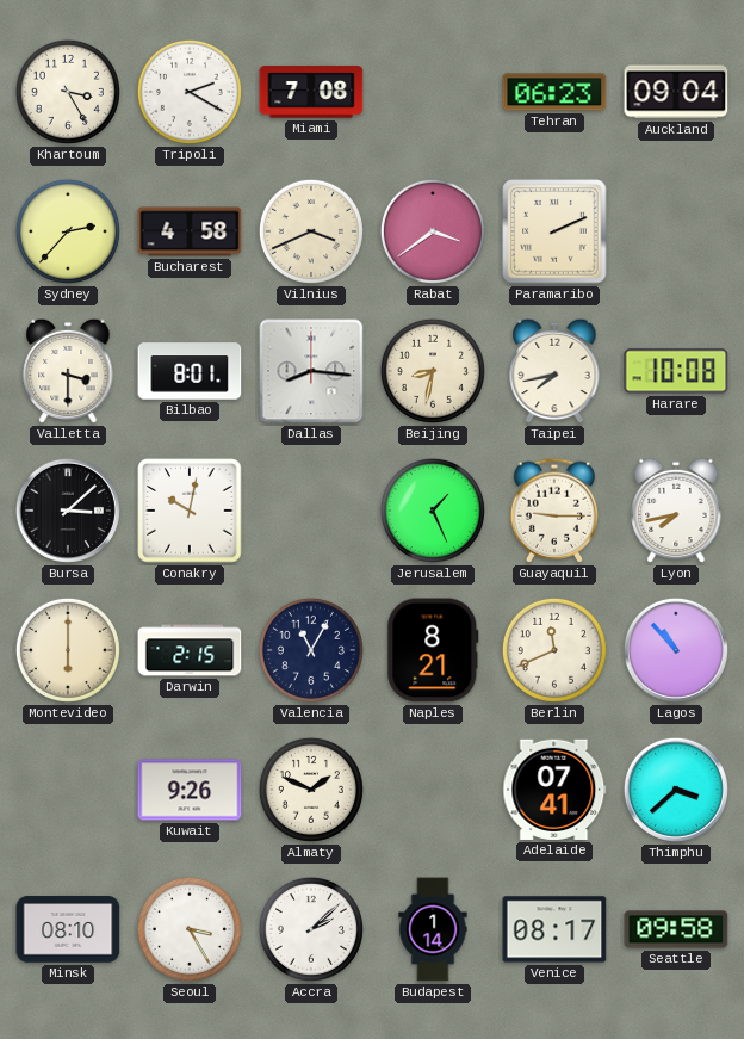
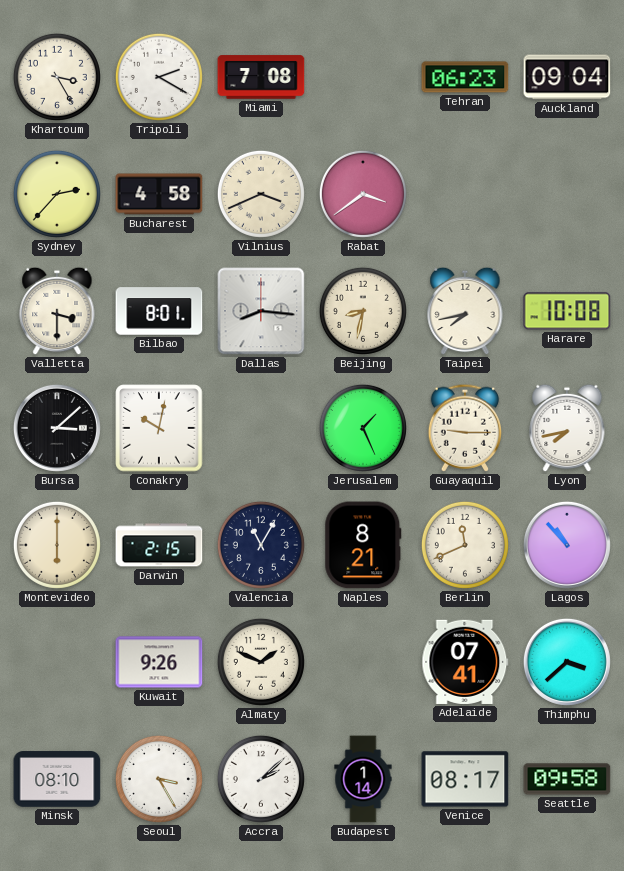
Paramaribo: 2:11 -> none
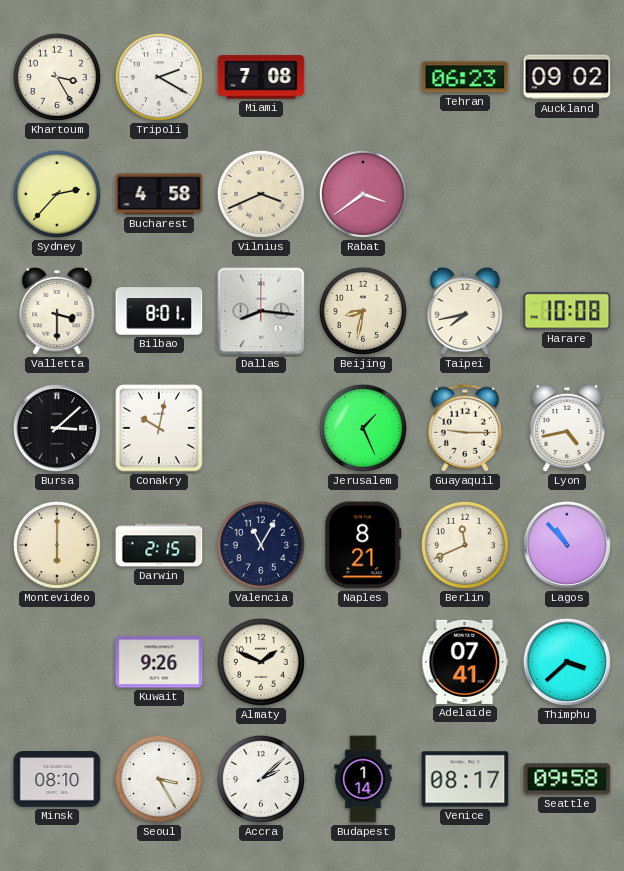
Auckland: 09:04 -> 09:02
Lyon: 7:43 -> 4:43
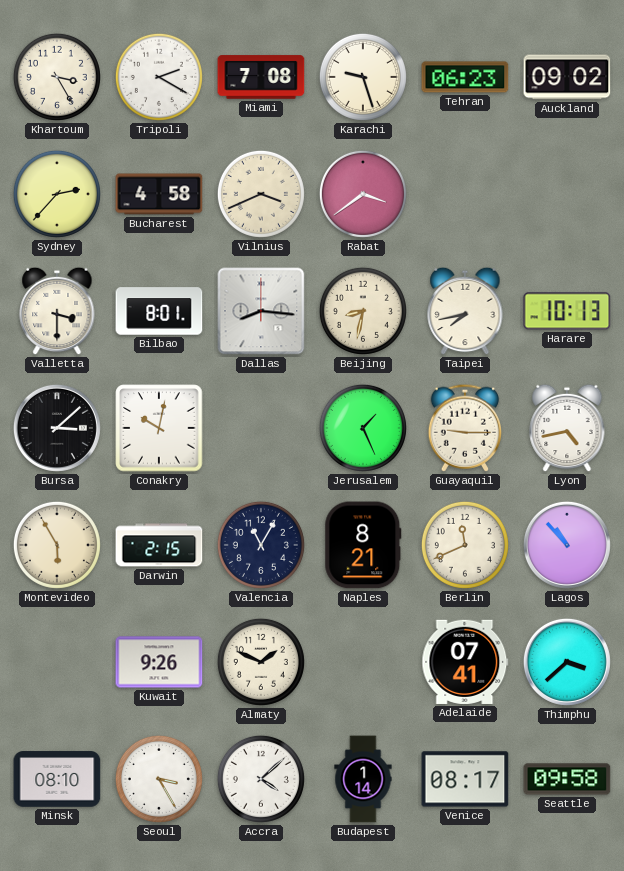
Karachi: none -> 9:27
Harare: 10:08 -> 10:13
Montevideo: 6:00 -> 5:55
Accra: 2:08 -> 4:08
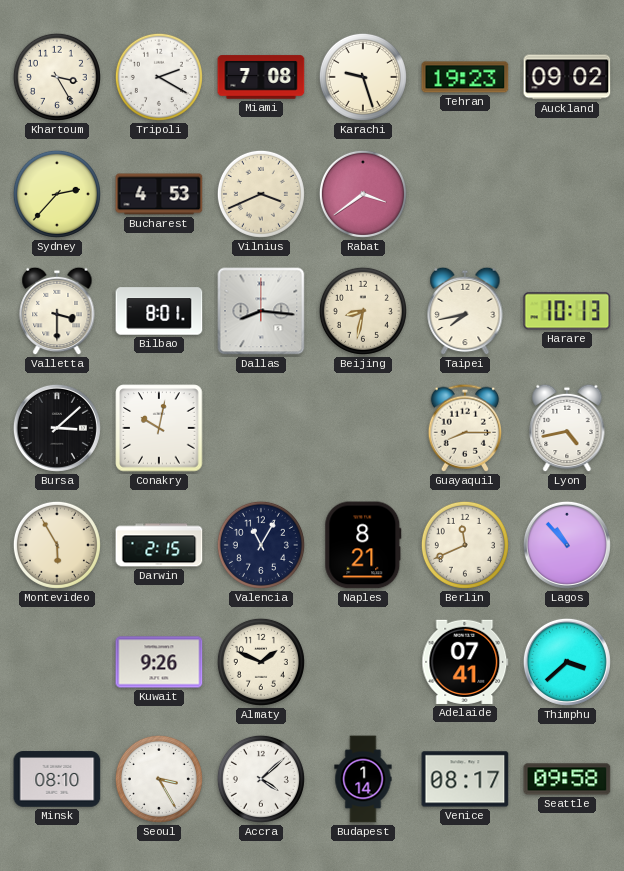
Tehran: 06:23 -> 19:23
Bucharest: 4:58 -> 4:53
Jerusalem: 1:26 -> none
Guayaquil: 9:15 -> 8:15
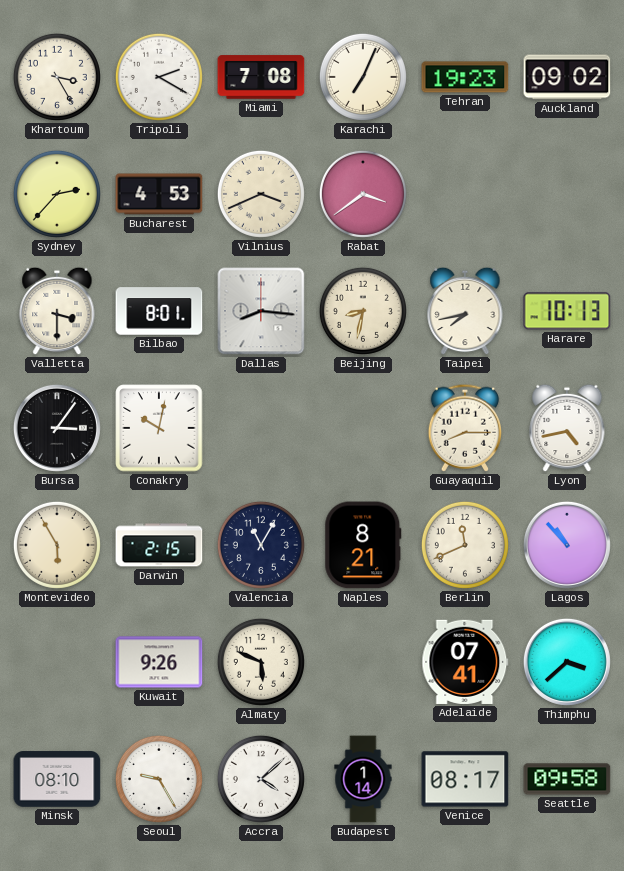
Karachi: 9:27 -> 7:04
Bursa: 3:08 -> 3:06
Almaty: 1:49 -> 5:49
Seoul: 3:25 -> 9:25
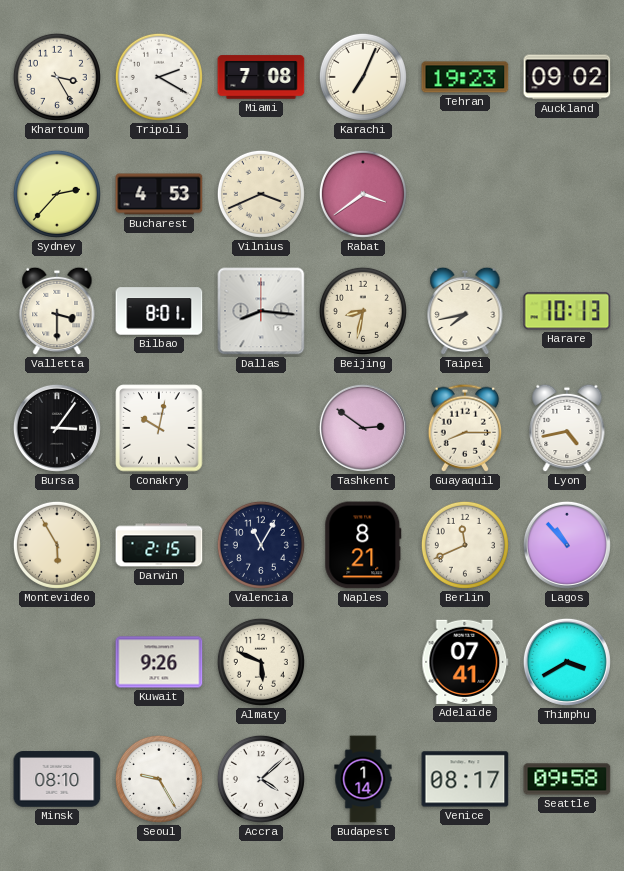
Tashkent: none -> 2:51
Thimphu: 3:38 -> 3:40
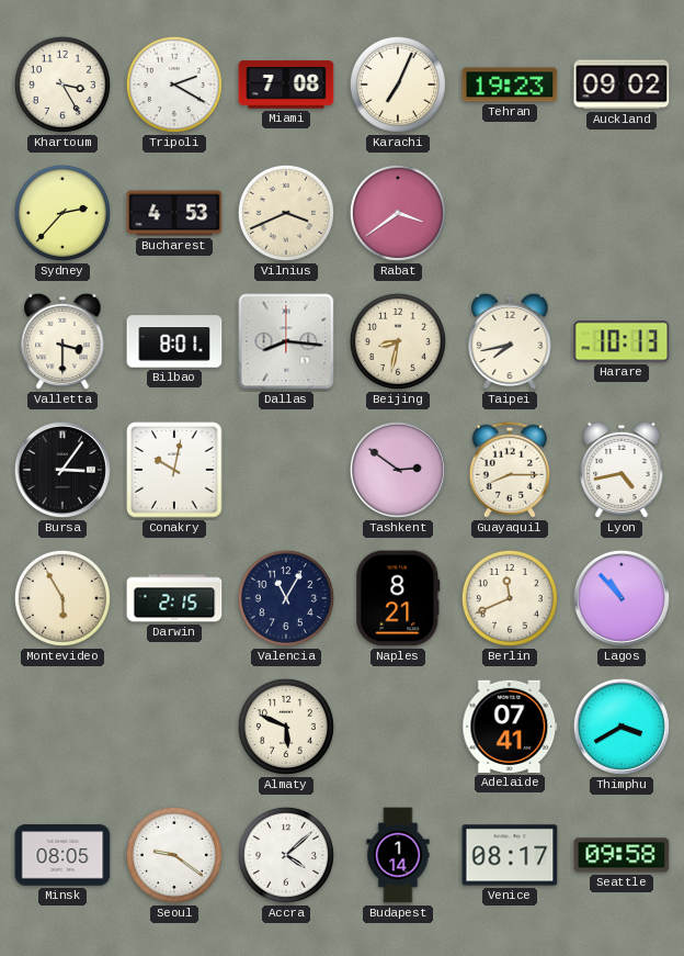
Kuwait: 9:26 -> none
Minsk: 08:10 -> 08:05
Seoul: 9:25 -> 9:21
